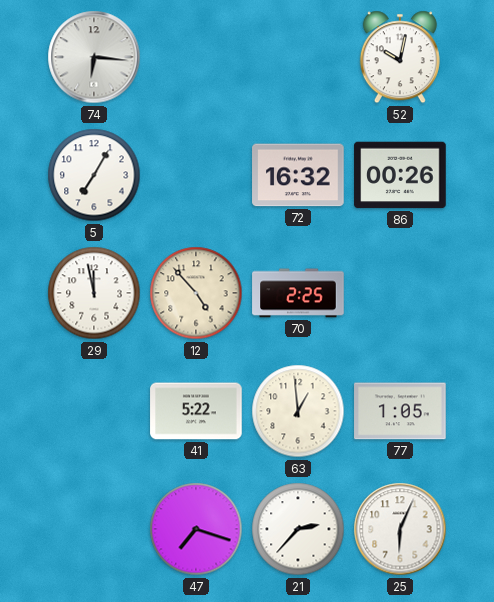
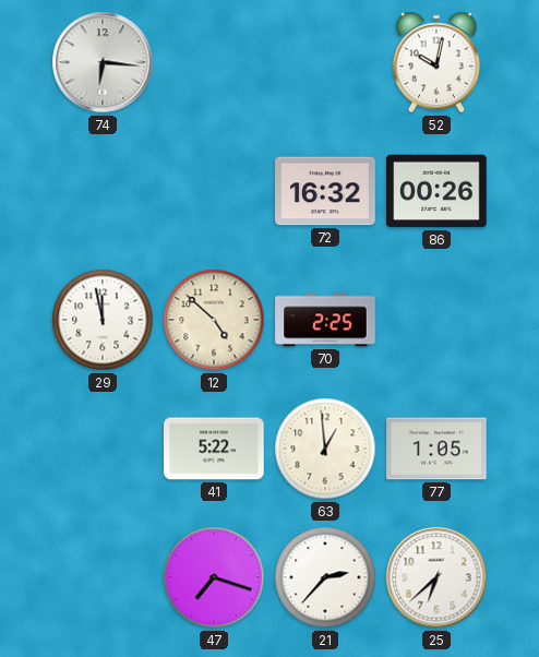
5: 7:05 -> none
12: 4:53 -> 4:52
25: 6:04 -> 6:38
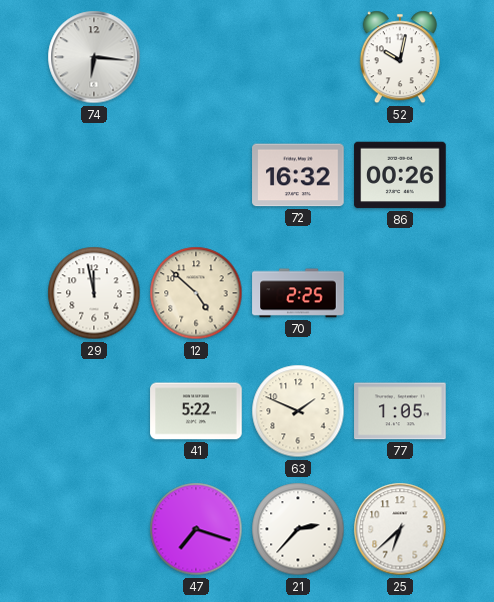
63: 12:59 -> 1:49
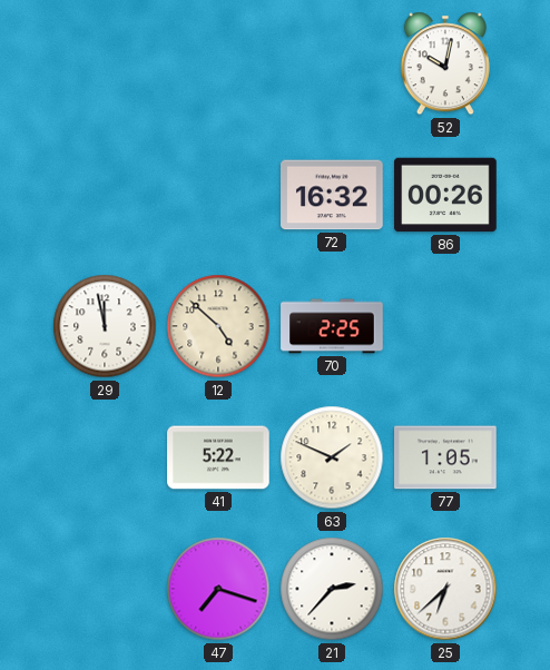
74: 6:16 -> none
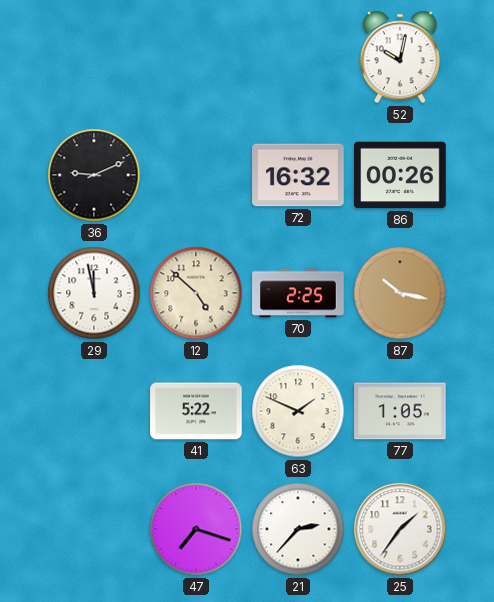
36: none -> 9:11
87: none -> 10:17
25: 6:38 -> 1:36
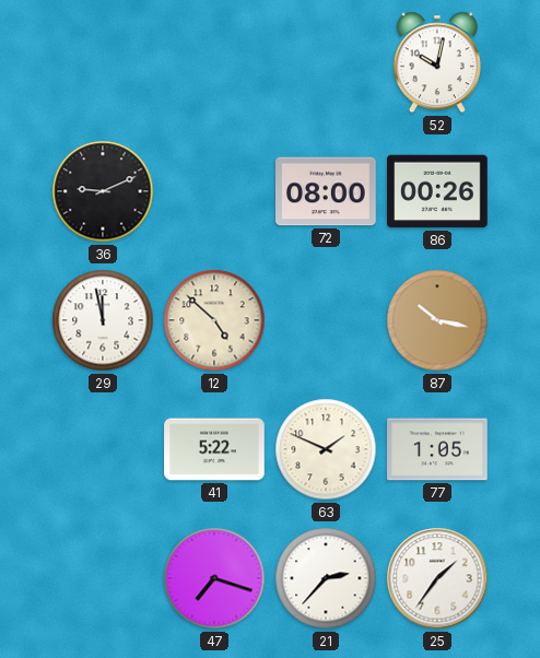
72: 16:32 -> 08:00
70: 2:25 -> none
